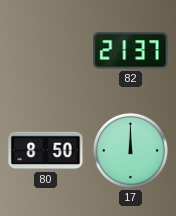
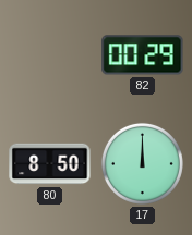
82: 21:37 -> 00:29
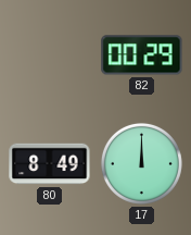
80: 8:50 -> 8:49
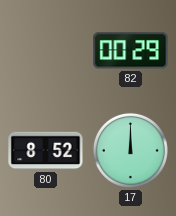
80: 8:49 -> 8:52
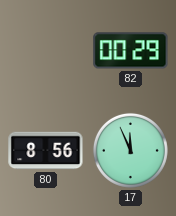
80: 8:52 -> 8:56
17: 12:00 -> 11:56
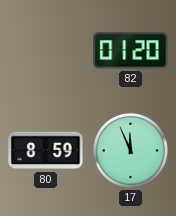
82: 00:29 -> 01:20
80: 8:56 -> 8:59
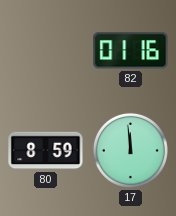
82: 01:20 -> 01:16
17: 11:56 -> 11:59
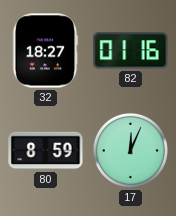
32: none -> 18:27
17: 11:59 -> 12:04
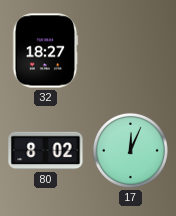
82: 01:16 -> none
80: 8:59 -> 8:02
